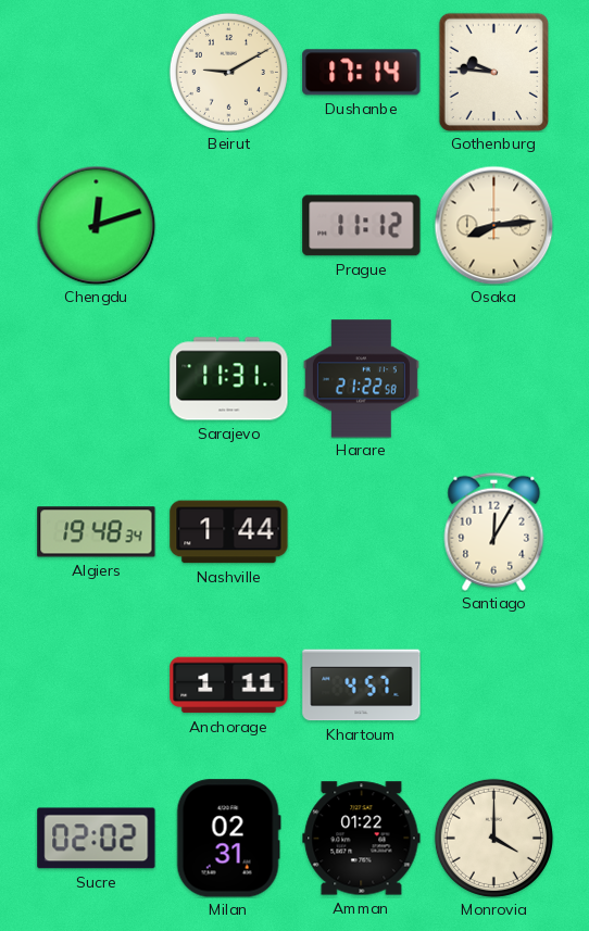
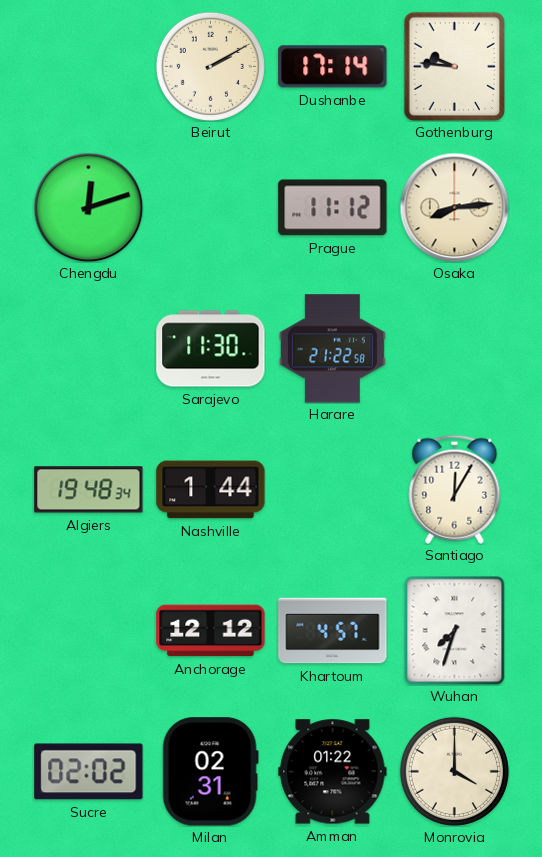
Beirut: 9:10 -> 2:10
Sarajevo: 11:31 -> 11:30
Anchorage: 1:11 -> 12:12
Wuhan: none -> 7:33
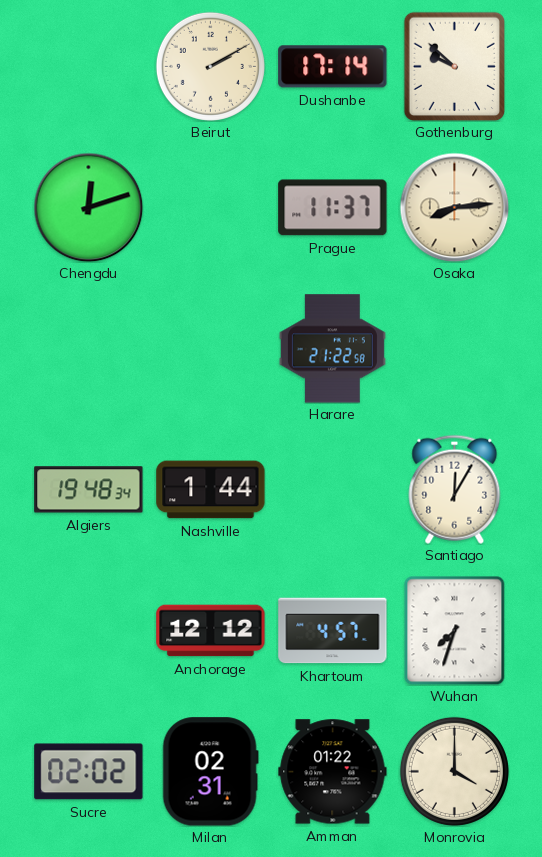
Gothenburg: 9:46 -> 9:52
Prague: 11:12 -> 11:37
Sarajevo: 11:30 -> none
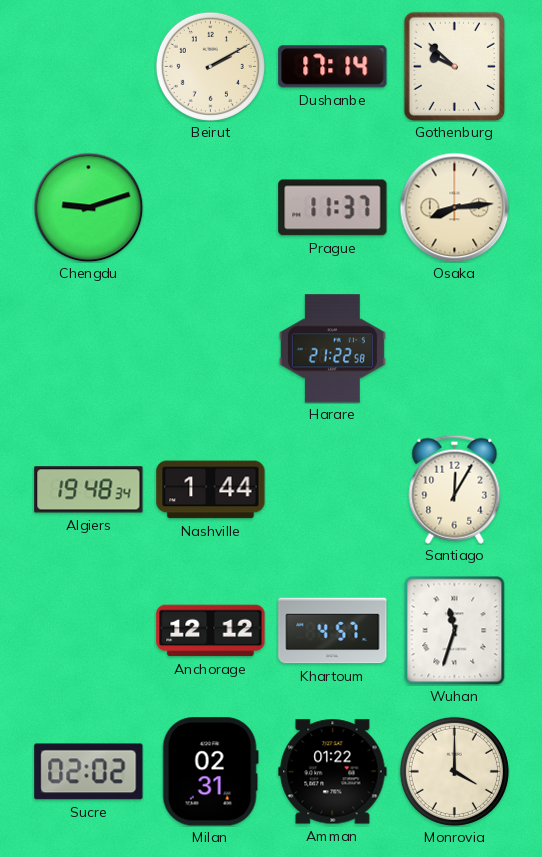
Chengdu: 12:12 -> 9:12
Wuhan: 7:33 -> 11:33
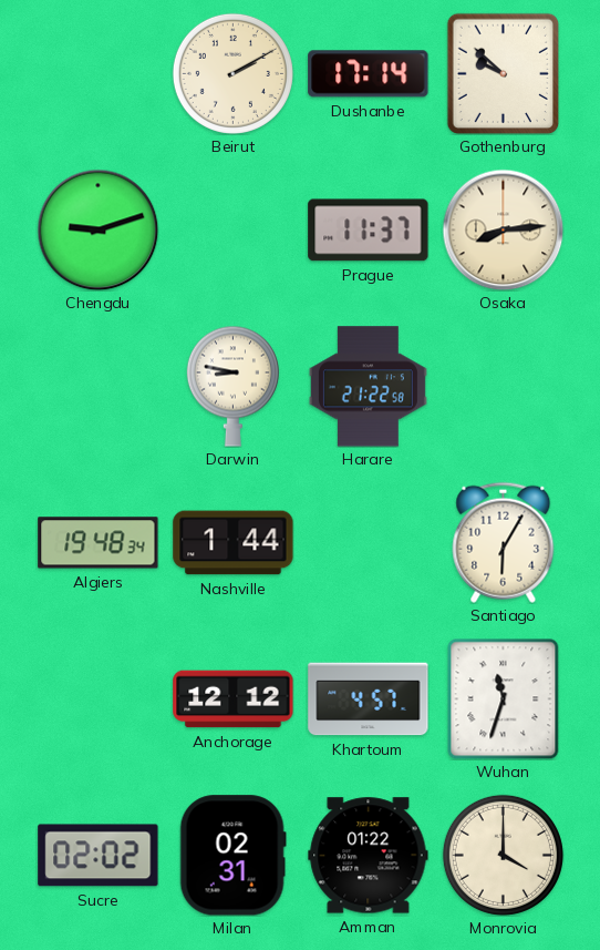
Darwin: none -> 8:47
Santiago: 12:05 -> 6:05
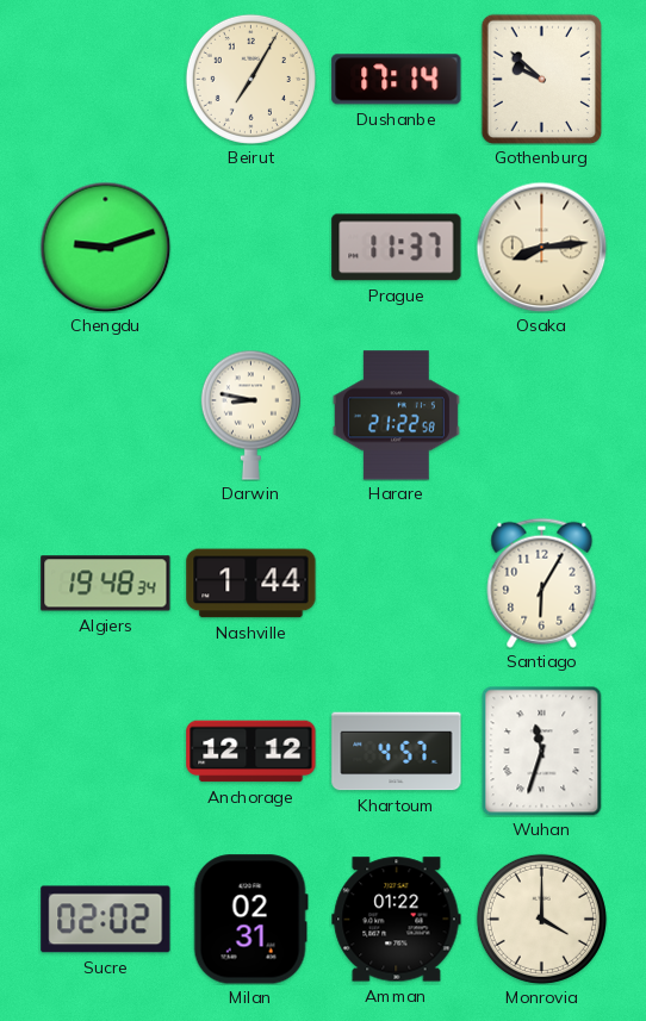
Beirut: 2:10 -> 7:05
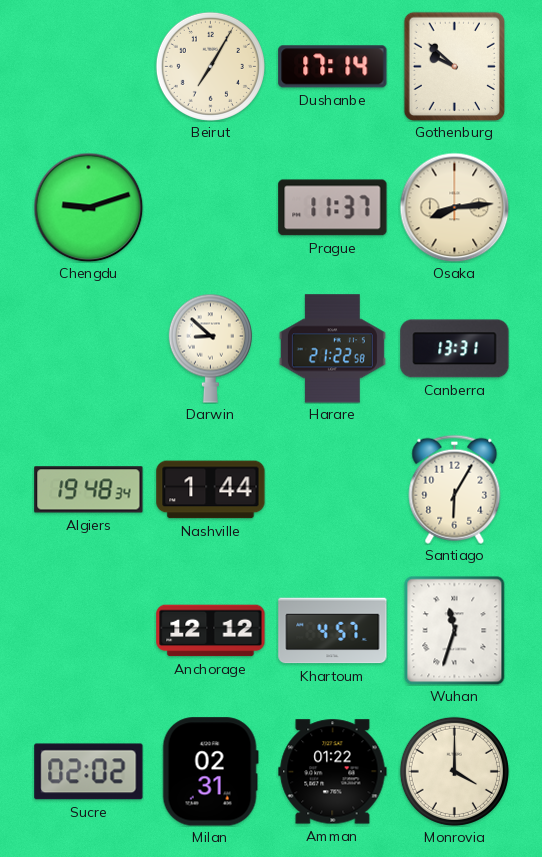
Darwin: 8:47 -> 8:52
Canberra: none -> 13:31
